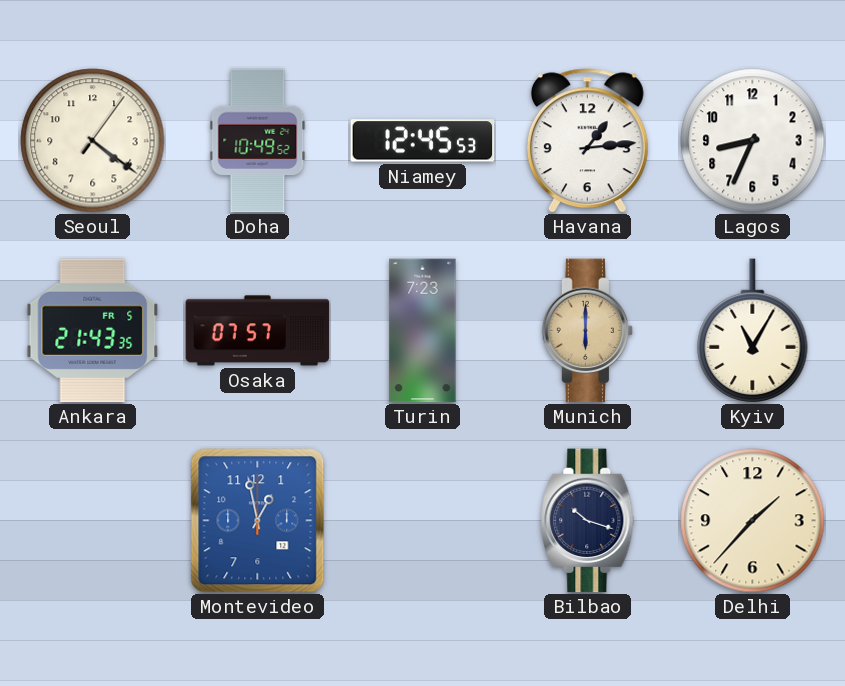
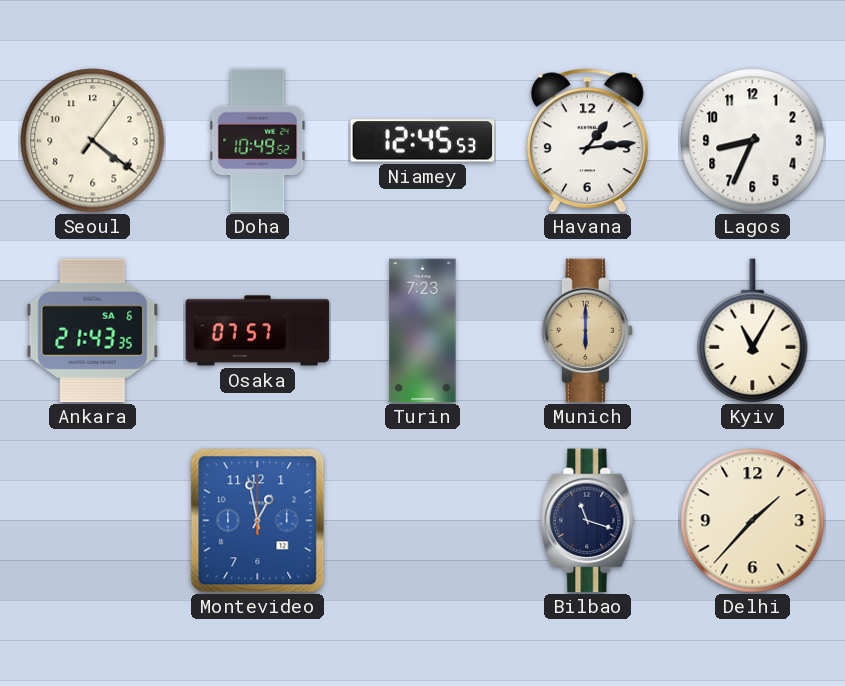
Ankara date: FR 5 -> SA 6
Bilbao: 10:18 -> 11:18
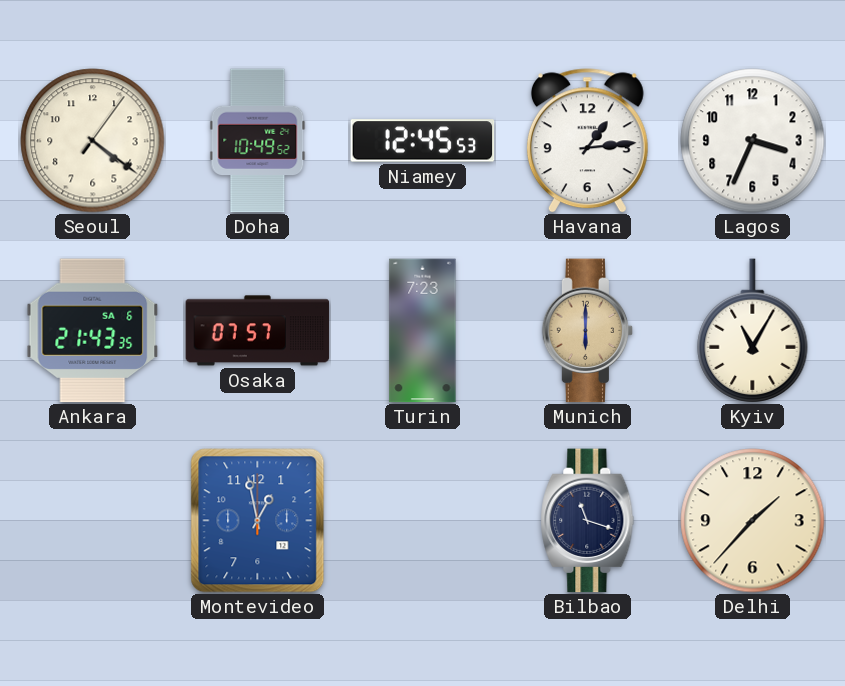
Lagos: 8:34 -> 3:34
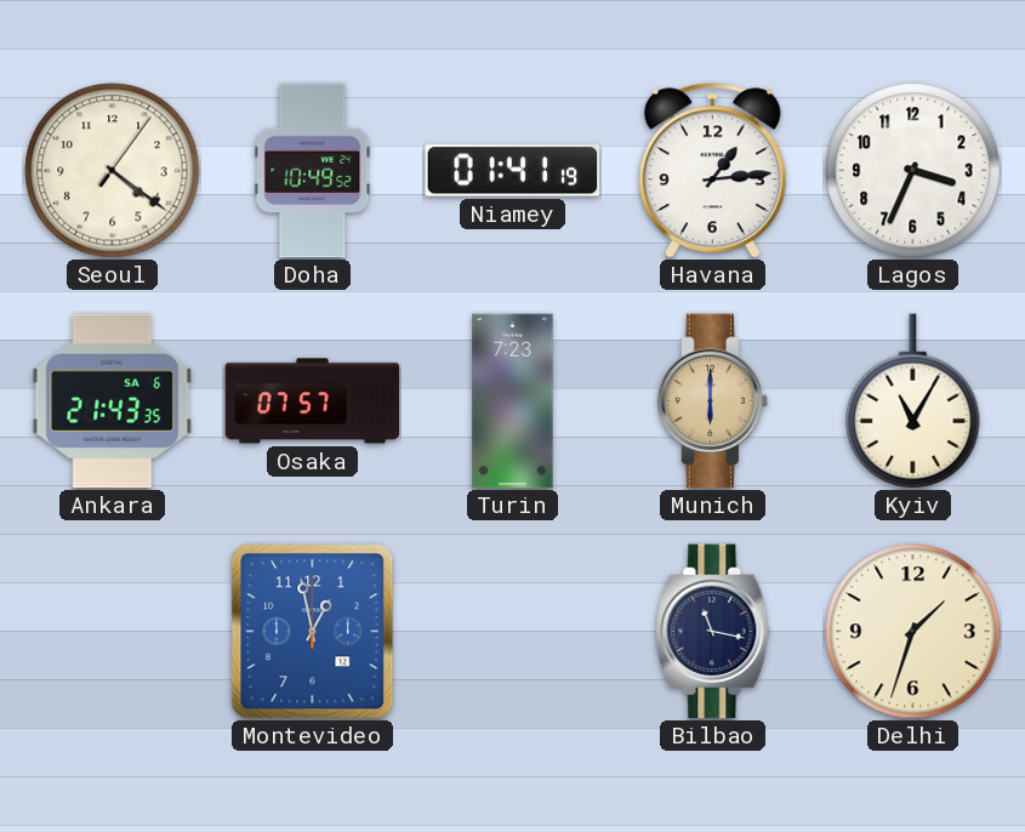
Niamey: 12:45 -> 01:41
Bilbao: 11:18 -> 11:17
Delhi: 1:37 -> 1:33
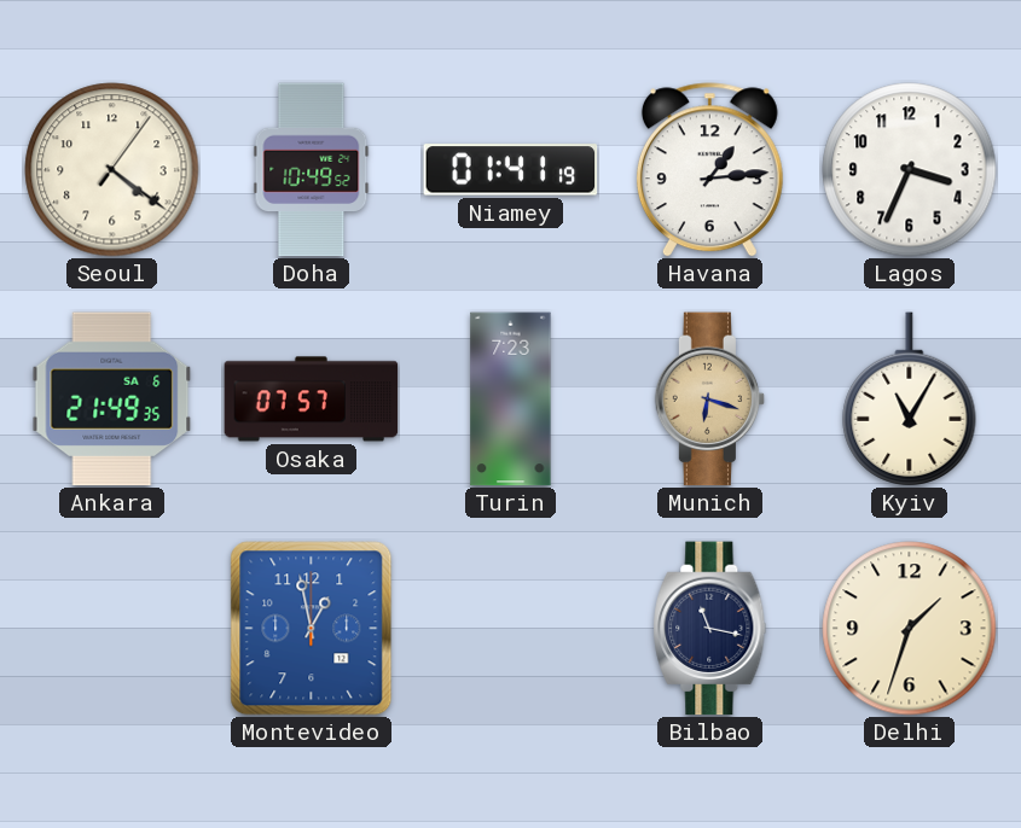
Ankara: 21:43 -> 21:49
Munich: 6:00 -> 6:18
